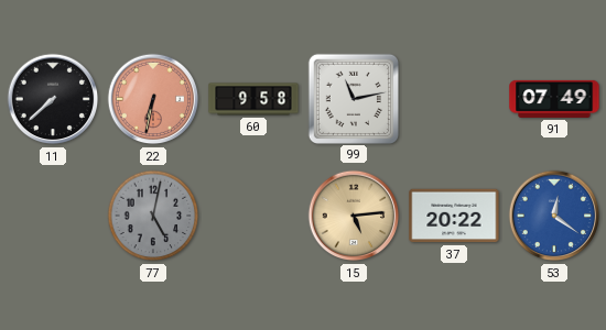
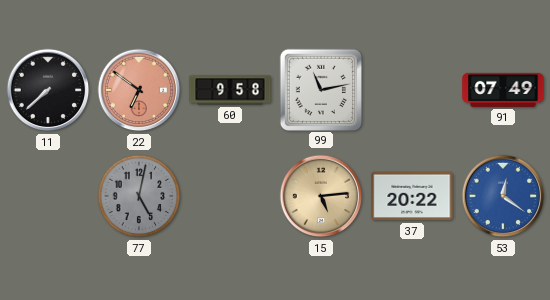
22: 6:32 -> 6:51
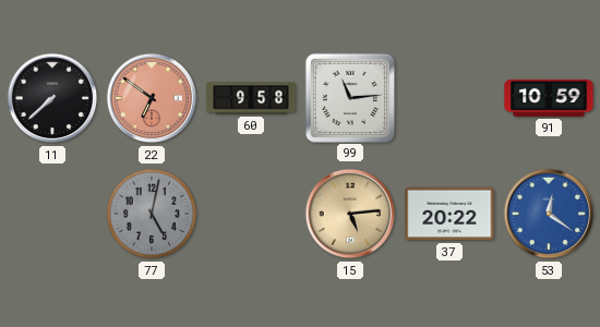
99: 11:13 -> 11:14
91: 07:49 -> 10:59
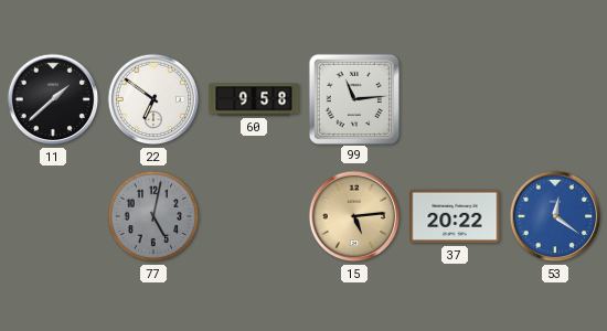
11: 7:38 -> 1:38
22 dial: salmon -> white
91: 10:59 -> none
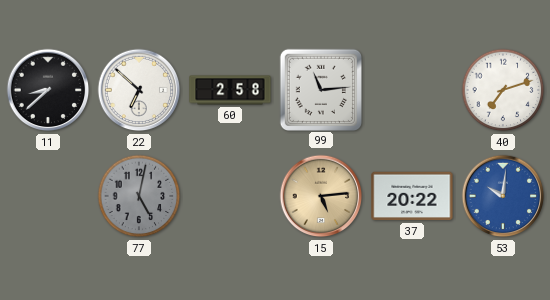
11: 1:38 -> 8:38
22: 6:51 -> 6:52
60: 9:58 -> 2:58
40: none -> 7:12
53: 12:21 -> 10:01
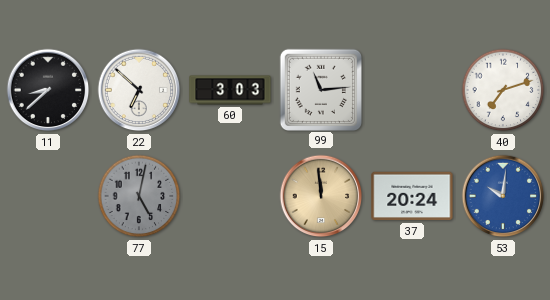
60: 2:58 -> 3:03
15: 5:14 -> 11:59
37: 20:22 -> 20:24
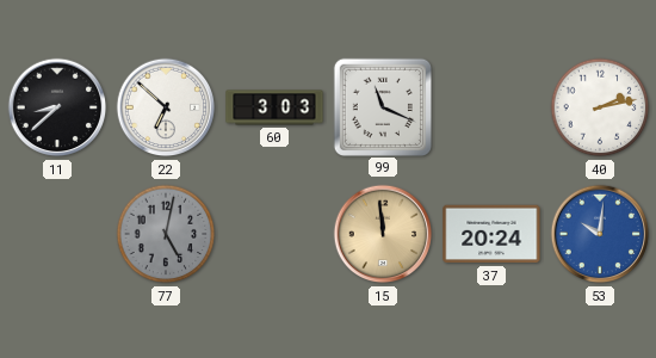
99: 11:14 -> 11:19
40: 7:12 -> 2:13
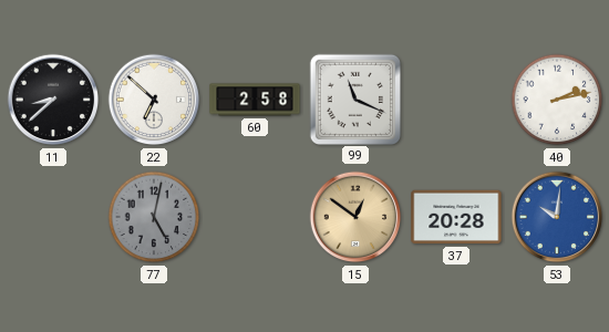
60: 3:03 -> 2:58
15: 11:59 -> 12:51
37: 20:24 -> 20:28
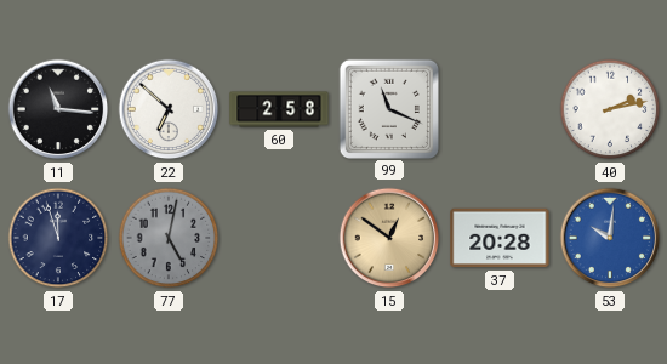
11: 8:38 -> 11:16
17: none -> 11:57
